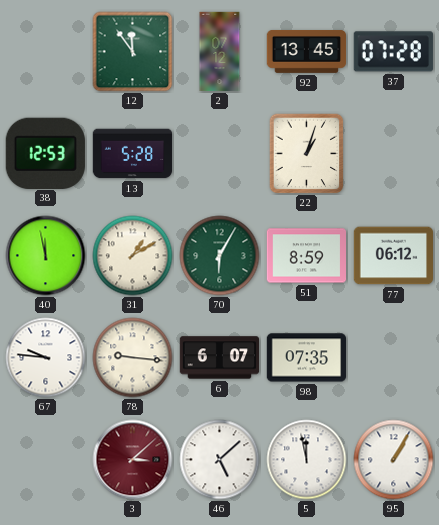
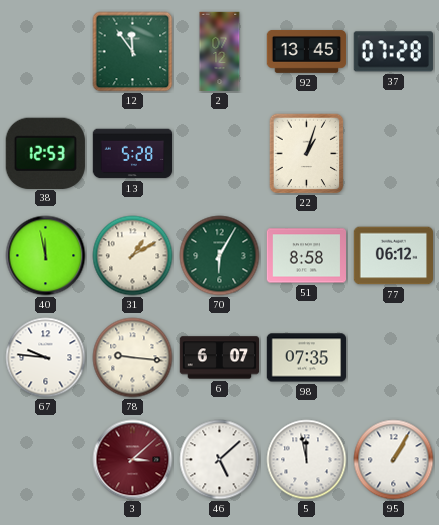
51: 8:59 -> 8:58
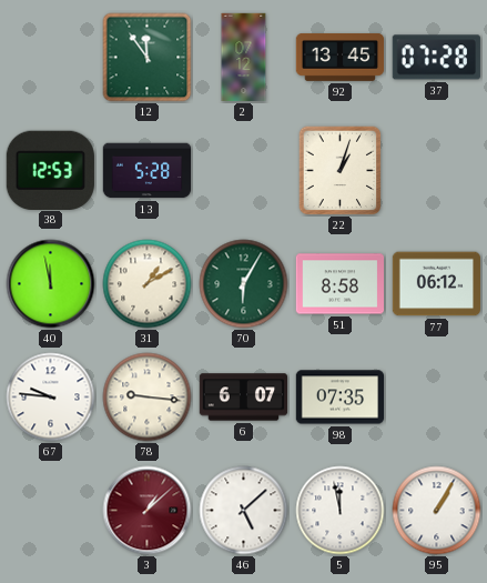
3: 3:08 -> 1:08
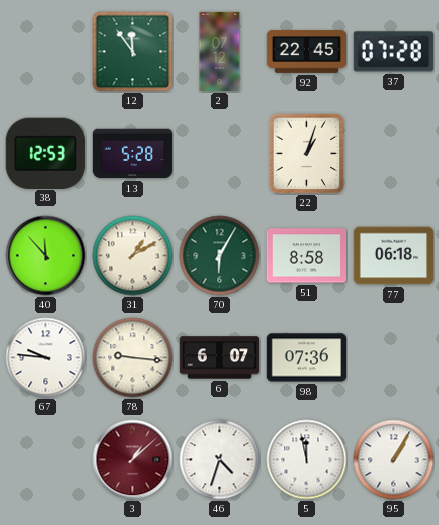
92: 13:45 -> 22:45
40: 11:58 -> 11:53
77: 06:12 -> 06:18
98: 07:35 -> 07:36
46: 5:08 -> 4:33
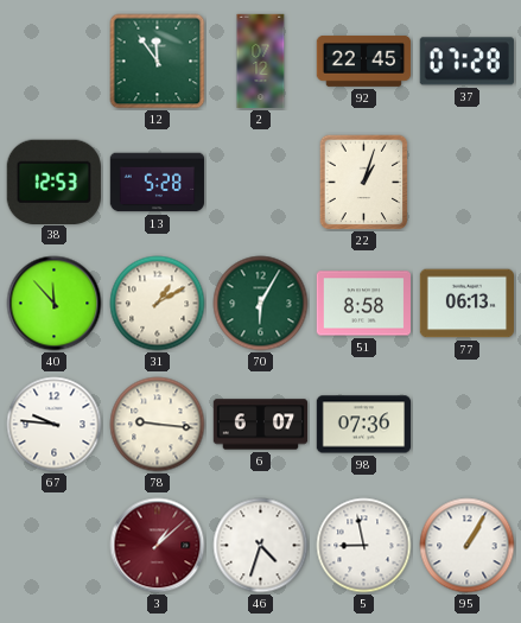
77: 06:18 -> 06:13
5: 11:58 -> 8:58
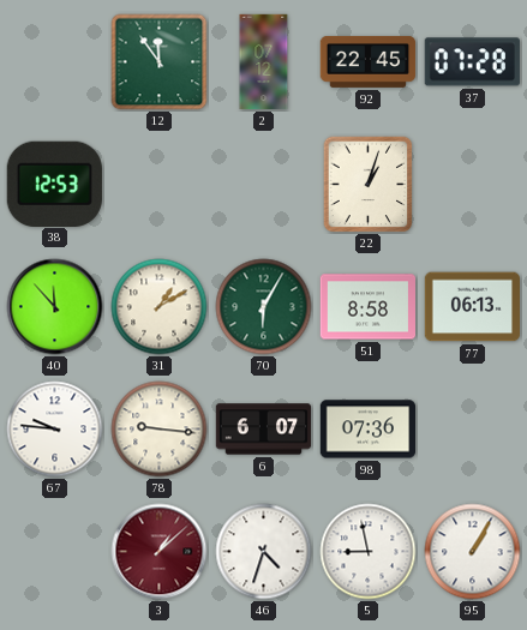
13: 5:28 -> none
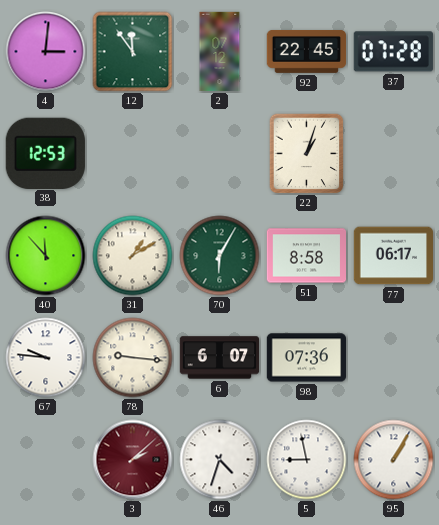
4: none -> 3:01
77: 06:13 -> 06:17
3: 1:08 -> 2:08
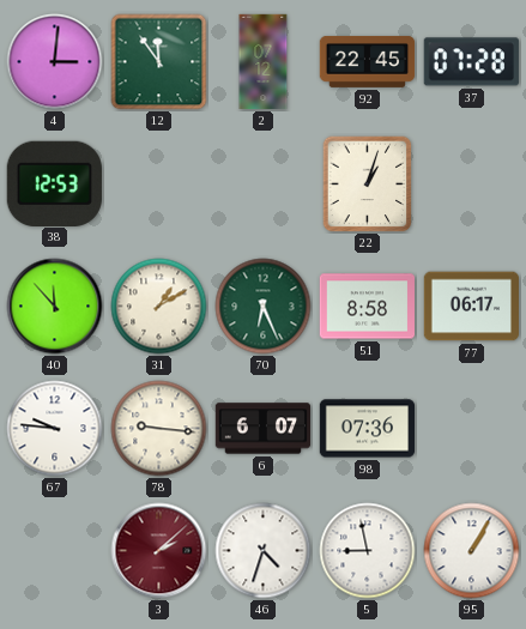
70: 6:05 -> 6:26
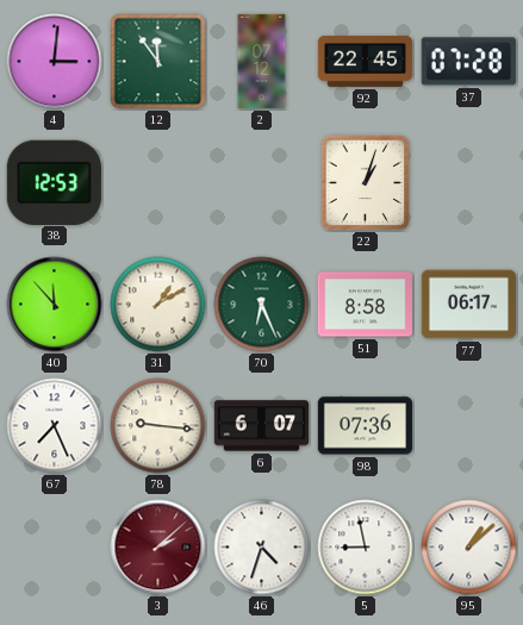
67: 9:46 -> 7:26
95: 1:05 -> 1:08
